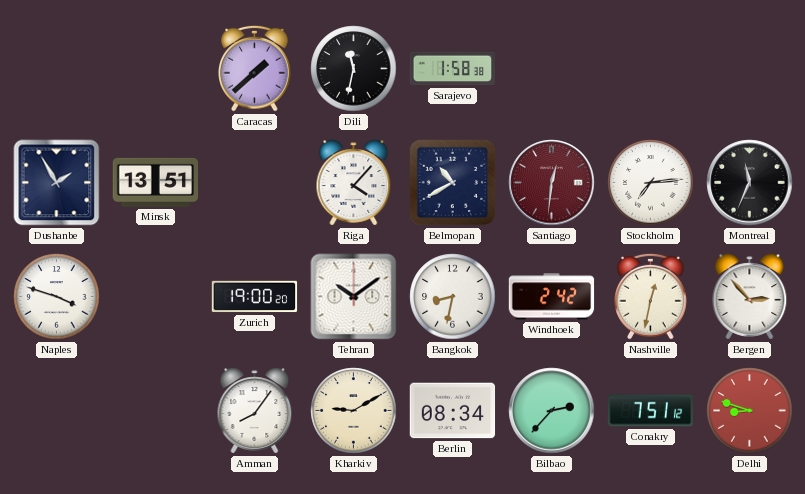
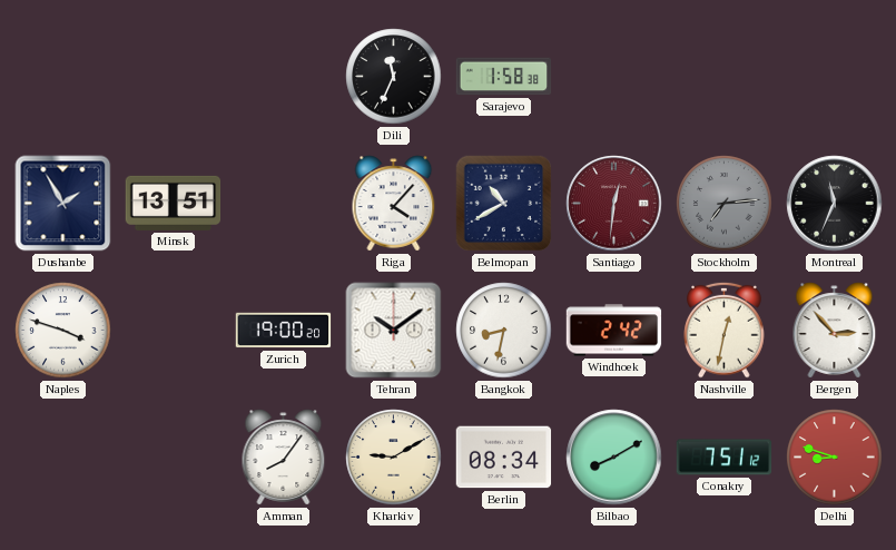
Caracas: 1:38 -> none
Dili: 11:32 -> 11:34
Stockholm dial: white -> grey
Bilbao: 2:37 -> 8:10
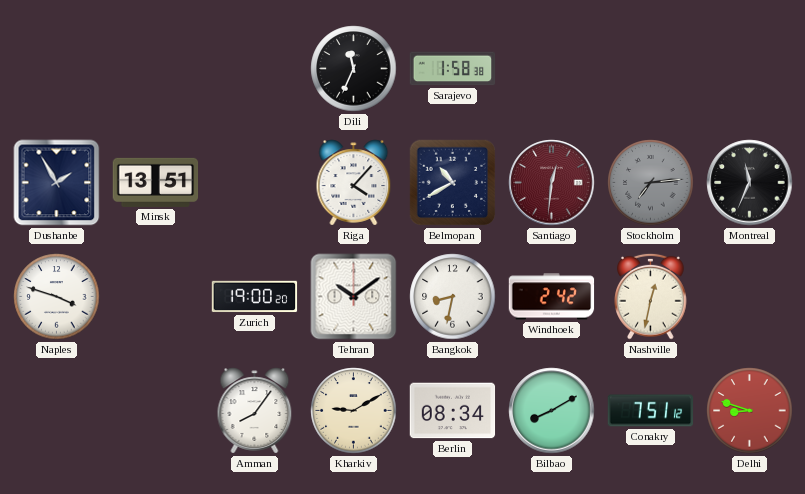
Bergen: 2:53 -> none
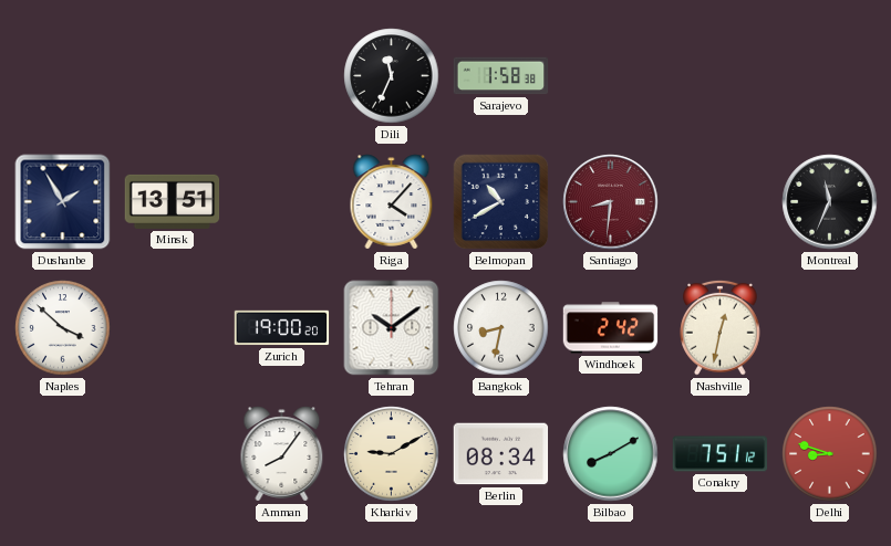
Santiago: 12:31 -> 8:31
Stockholm: 7:14 -> none
Naples: 3:48 -> 3:52
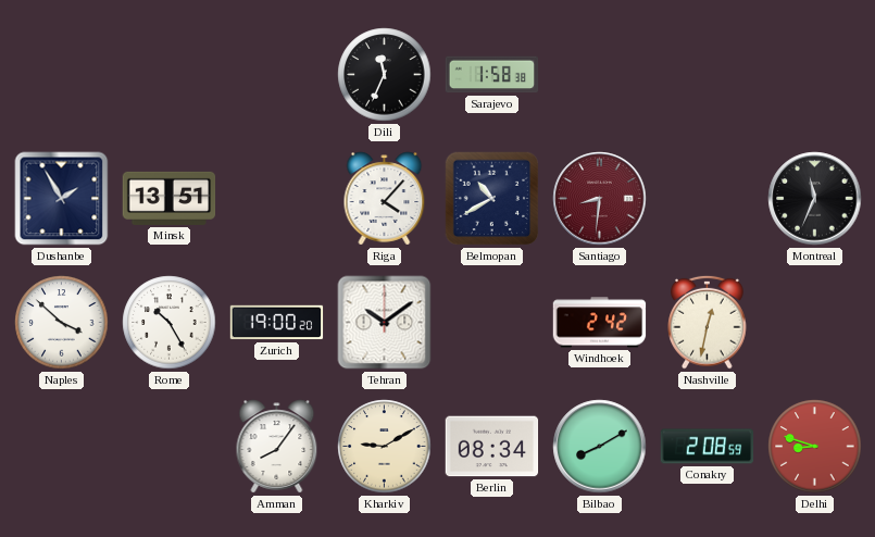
Rome: none -> 10:25
Bangkok: 8:32 -> none
Conakry: 7:51 -> 2:08
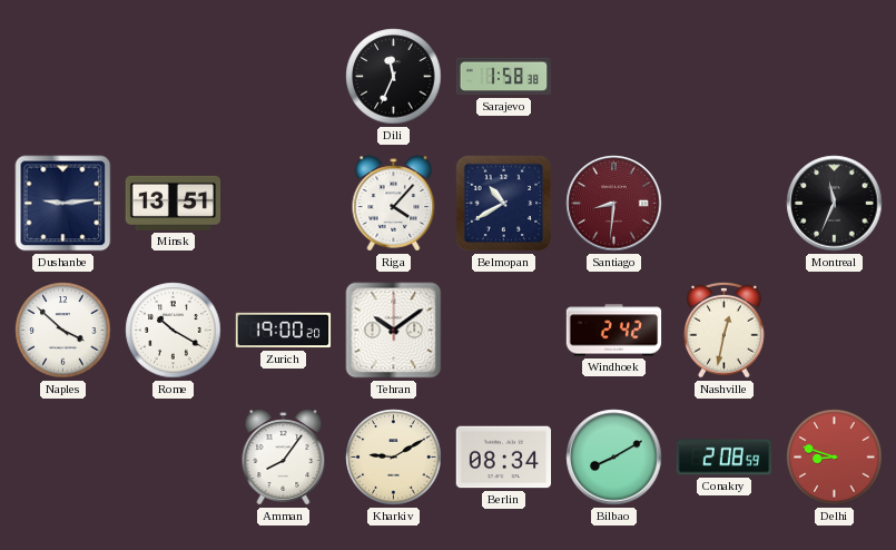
Dushanbe: 1:55 -> 9:14
Rome: 10:25 -> 10:20
